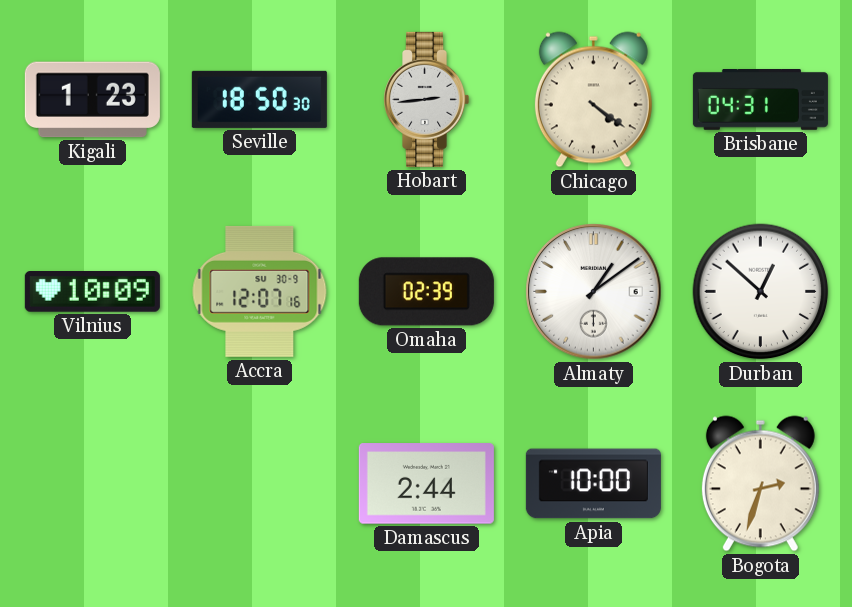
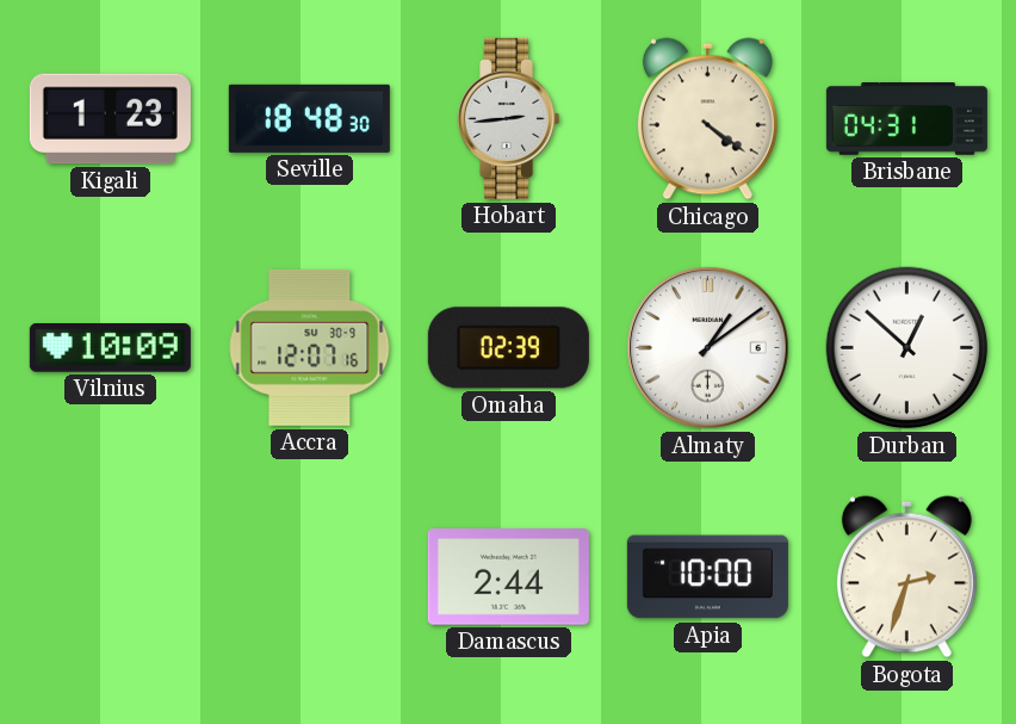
Seville: 18:50 -> 18:48
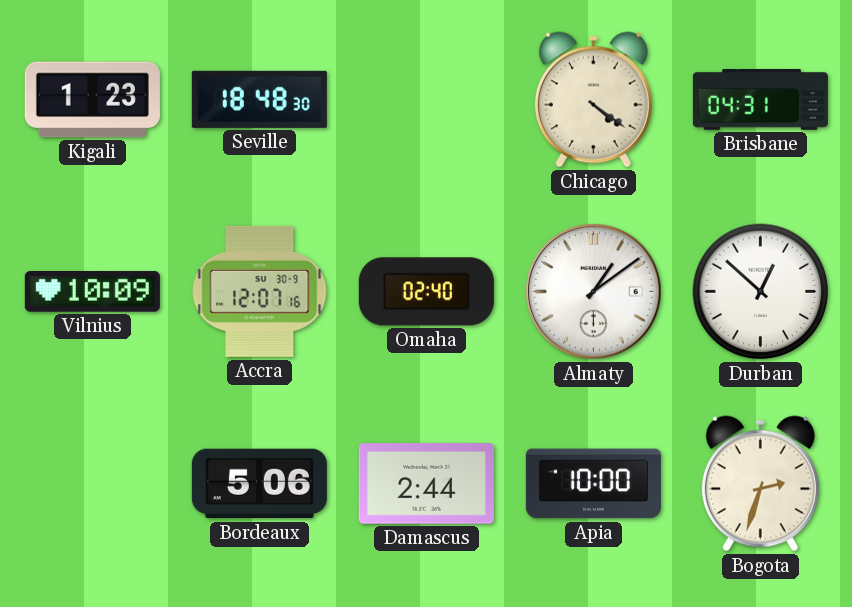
Hobart: 2:44 -> none
Omaha: 02:39 -> 02:40
Bordeaux: none -> 5:06
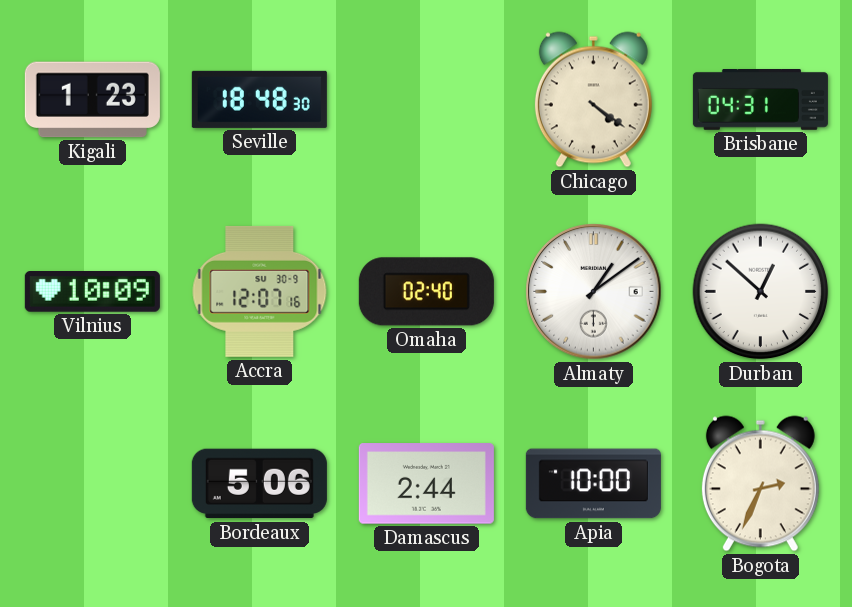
Bogota: 2:33 -> 2:34
